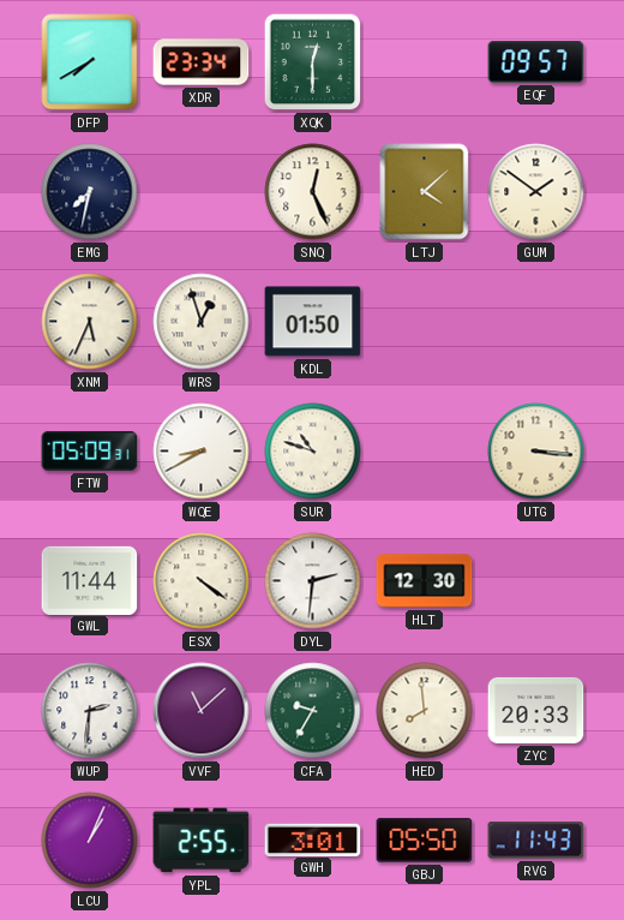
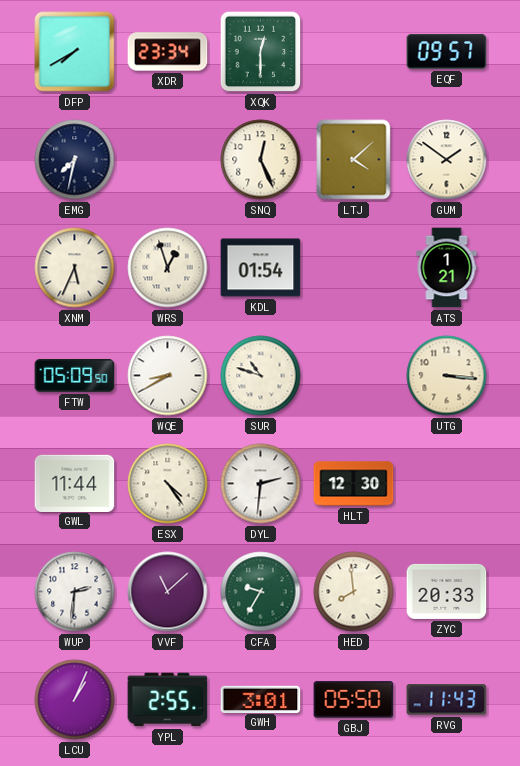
KDL: 01:50 -> 01:54
ATS: none -> 1:21
FTW: 05:09:31 -> 05:09:50
ESX: 4:21 -> 4:24
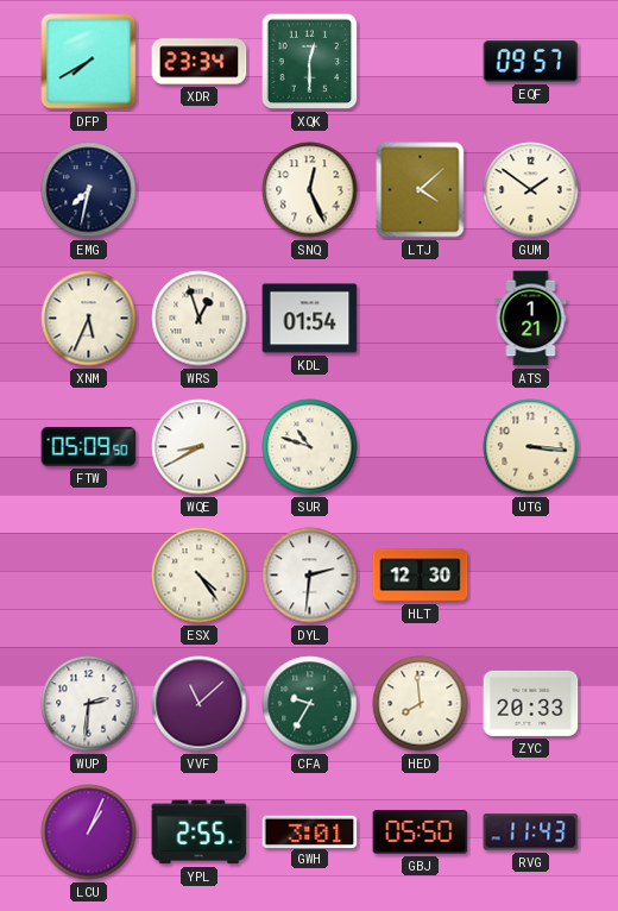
GWL: 11:44 -> none
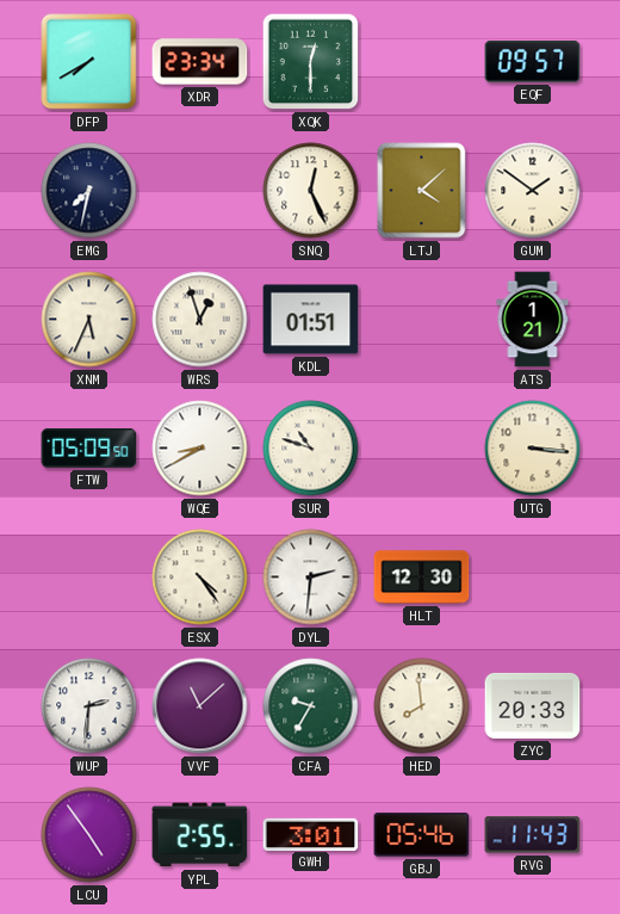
KDL: 01:54 -> 01:51
LCU: 1:04 -> 4:54
GBJ: 05:50 -> 05:46
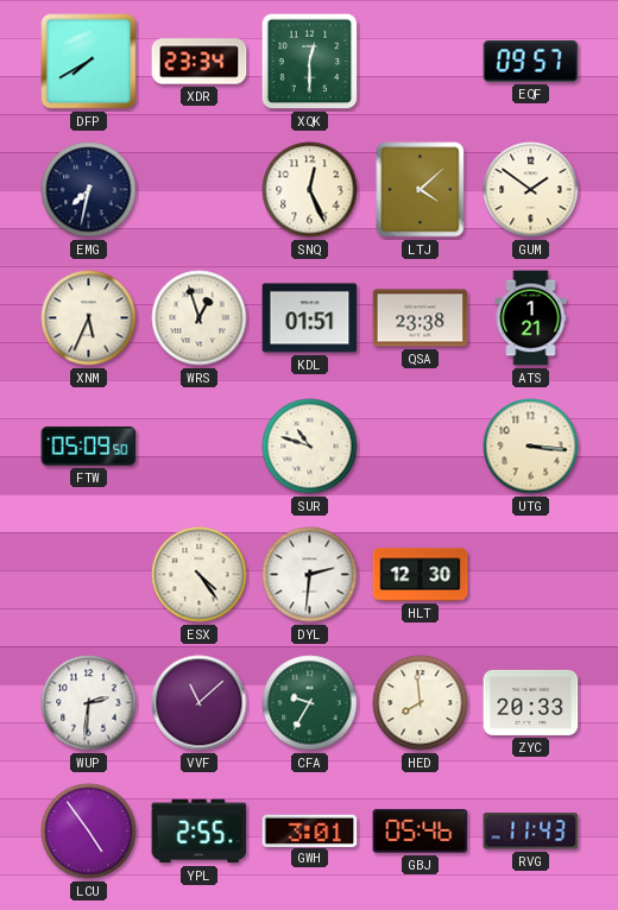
QSA: none -> 23:38
WQE: 8:40 -> none
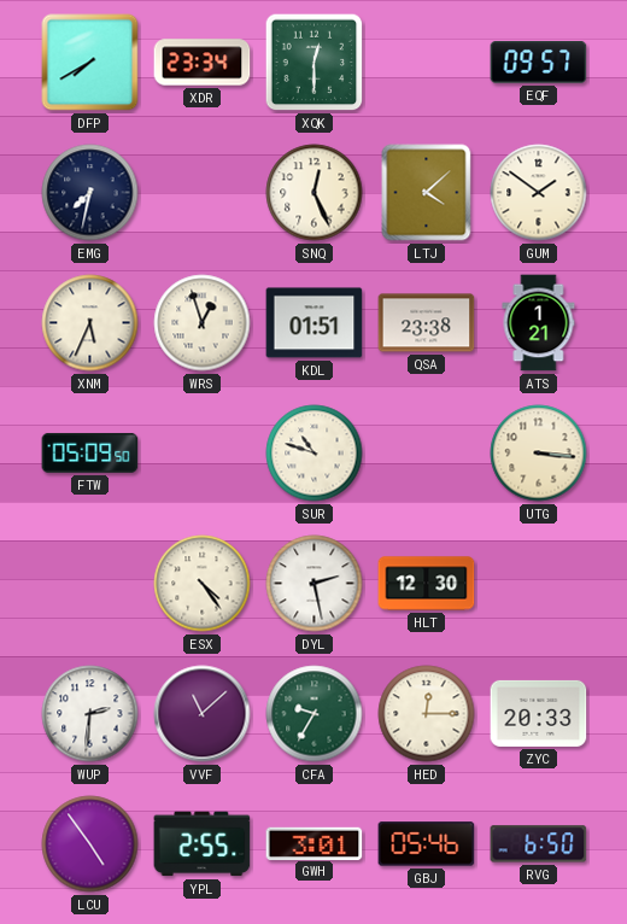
DYL: 2:31 -> 2:28
HED: 7:59 -> 12:15
RVG: 11:43 -> 6:50
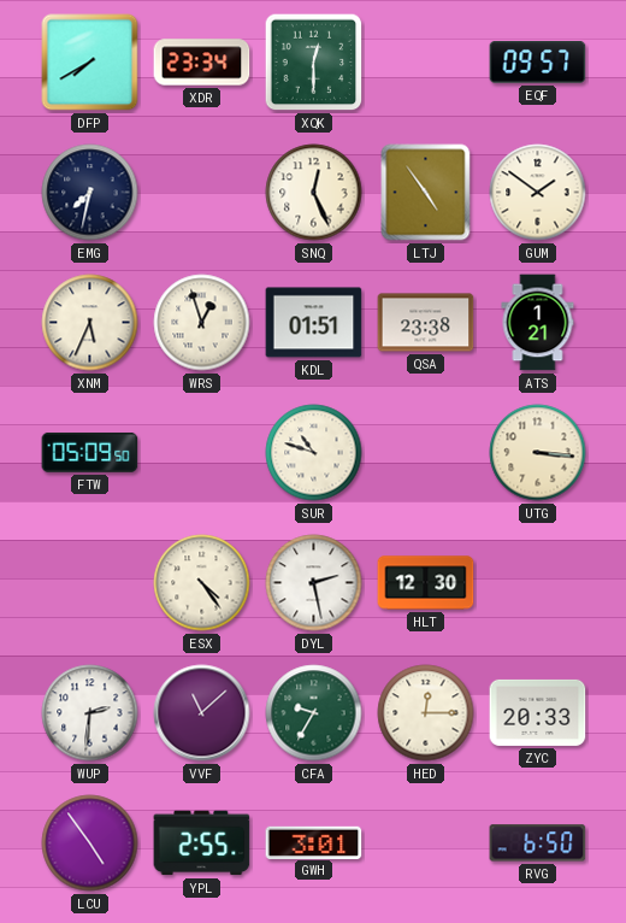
LTJ: 4:08 -> 4:54
GBJ: 05:46 -> none
